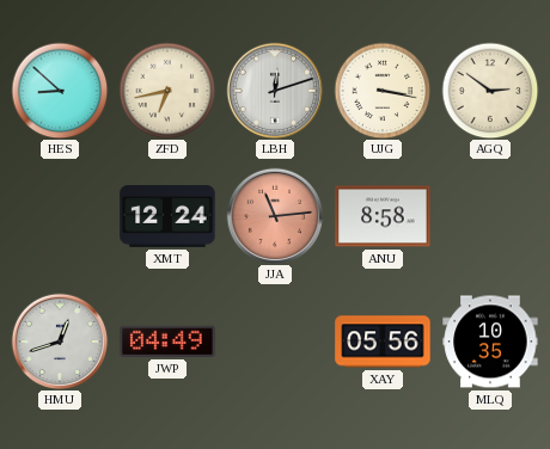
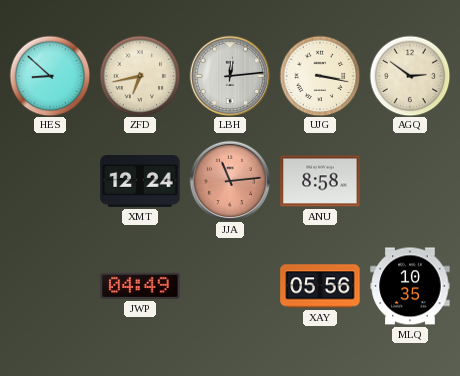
LBH: 12:12 -> 12:14
HMU: 12:42 -> none
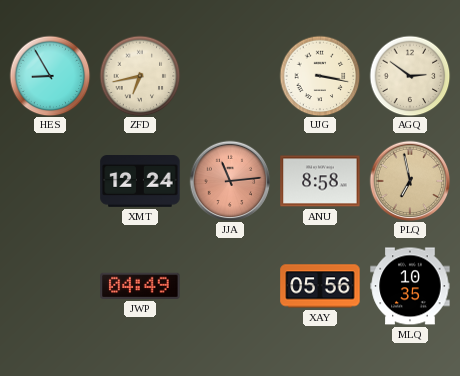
HES: 8:52 -> 8:55
LBH: 12:14 -> none
PLQ: none -> 6:58
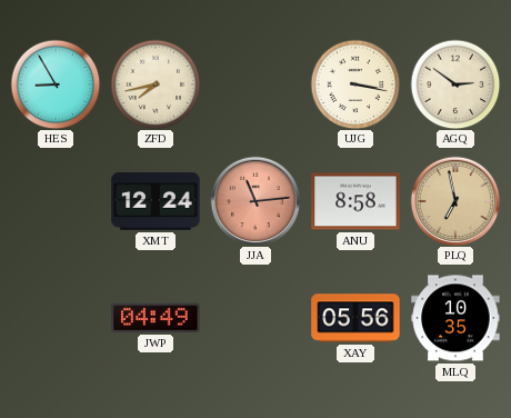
ZFD: 6:43 -> 7:43
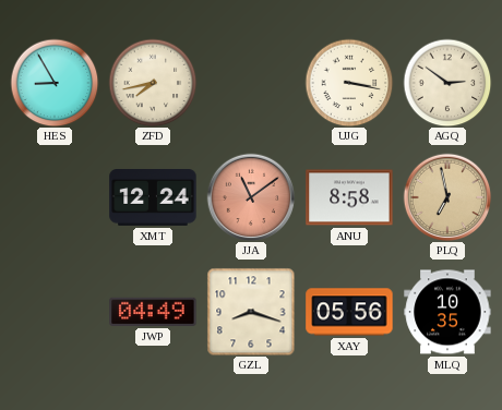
JJA: 11:14 -> 11:09
GZL: none -> 8:18
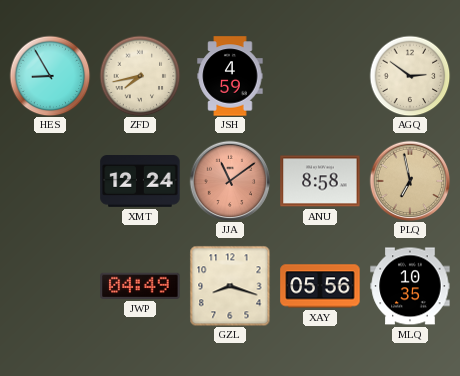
JSH: none -> 4:59
UJG: 3:17 -> none
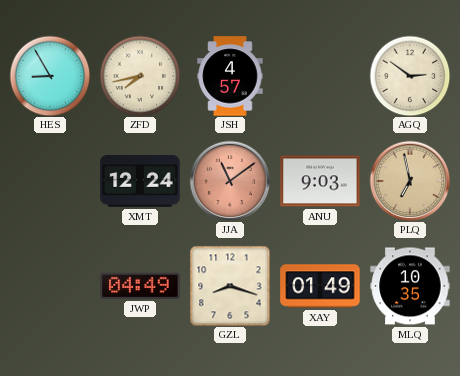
JSH: 4:59 -> 4:57
ANU: 8:58 -> 9:03
XAY: 05:56 -> 01:49
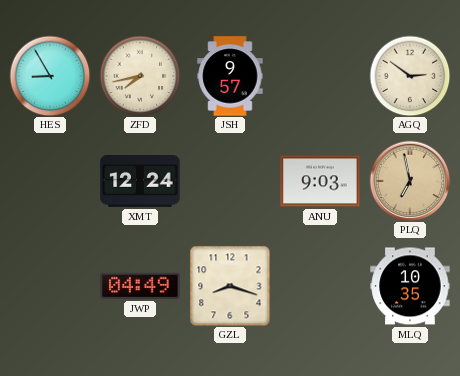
JSH: 4:57 -> 9:57
JJA: 11:09 -> none
XAY: 01:49 -> none
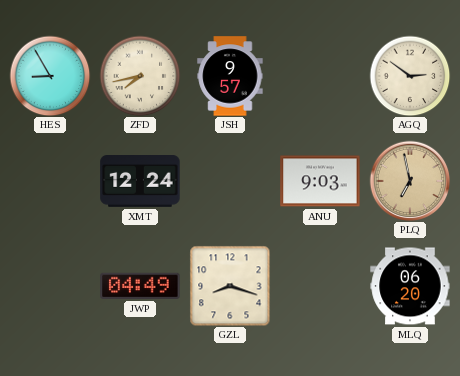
MLQ: 10:35 -> 06:20
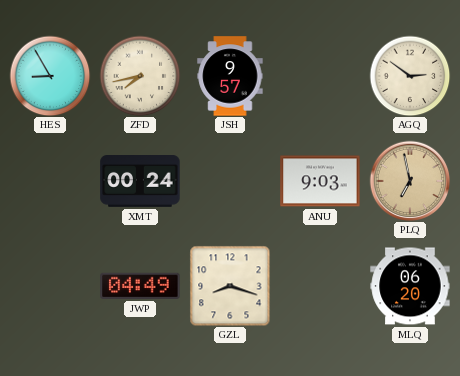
XMT: 12:24 -> 00:24
